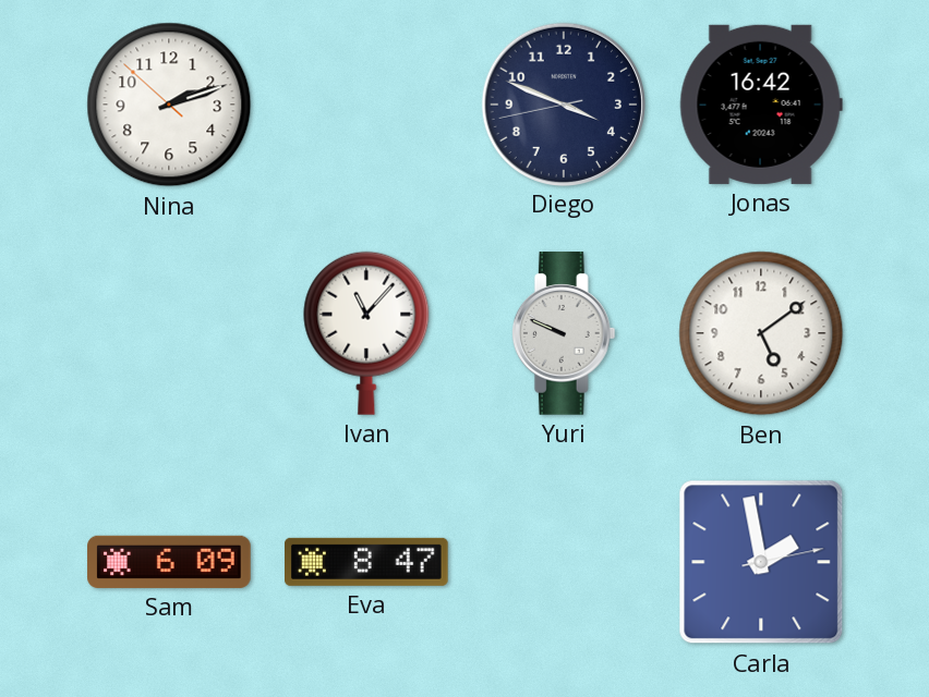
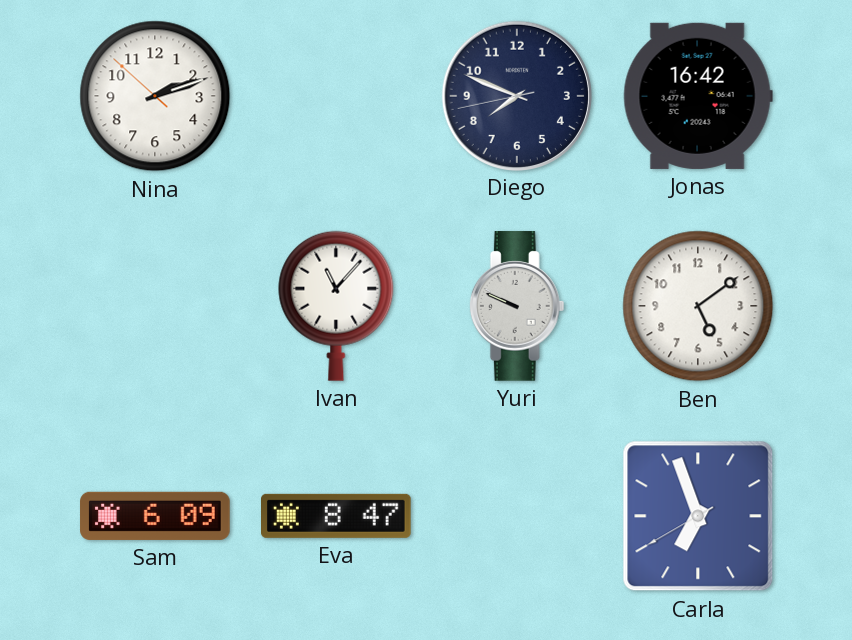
Diego: 3:48 -> 7:48
Carla: 1:58 -> 6:56
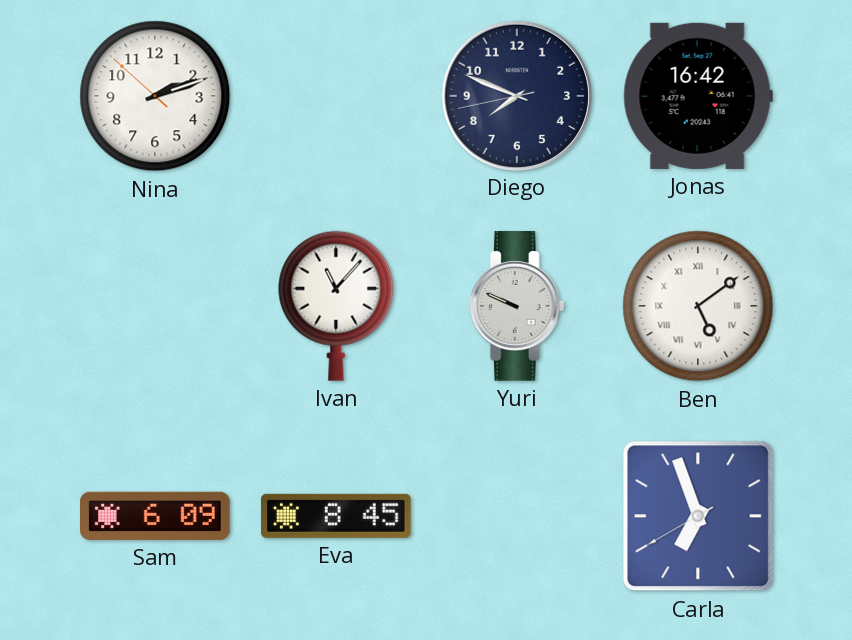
Ben numerals: Arabic -> Roman
Eva: 8:47 -> 8:45
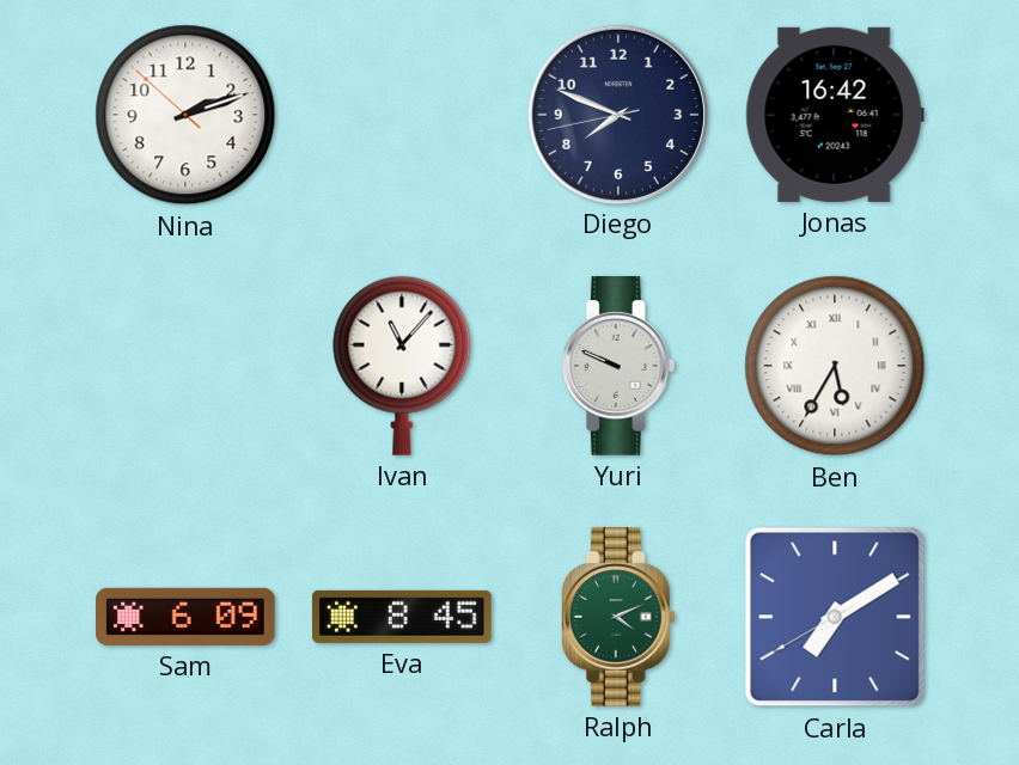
Ben: 5:09 -> 5:35
Ralph: none -> 4:11
Carla: 6:56 -> 7:09
